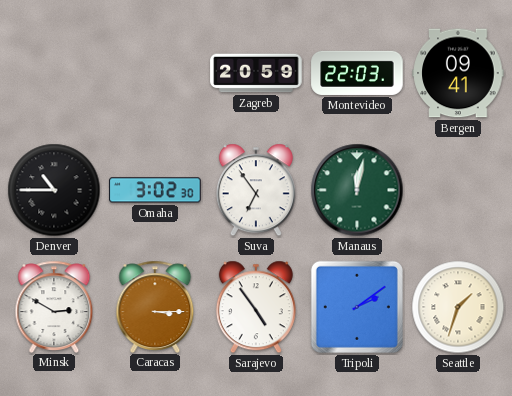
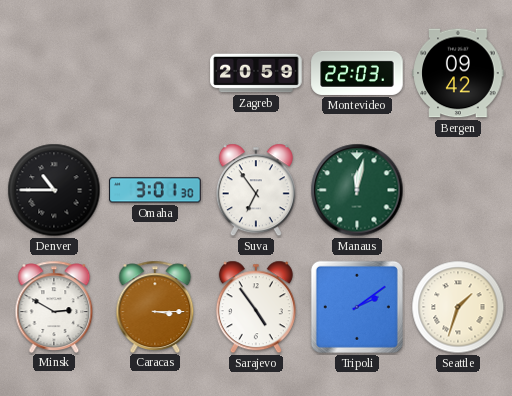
Bergen: 09:41 -> 09:42
Omaha: 3:02 -> 3:01
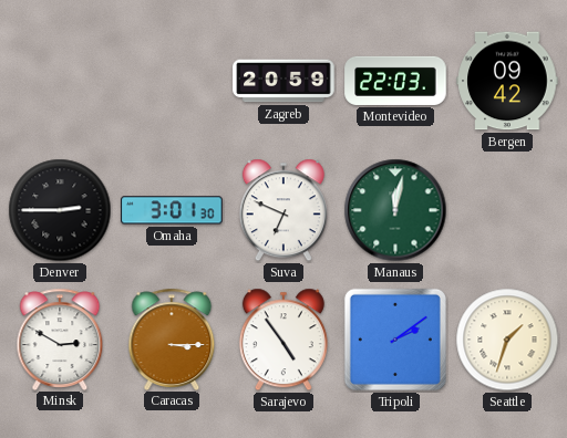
Denver: 10:45 -> 2:45
Suva: 6:54 -> 6:49
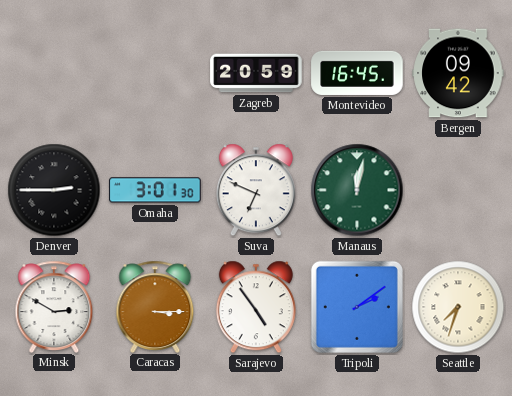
Montevideo: 22:03 -> 16:45
Seattle: 1:33 -> 7:33
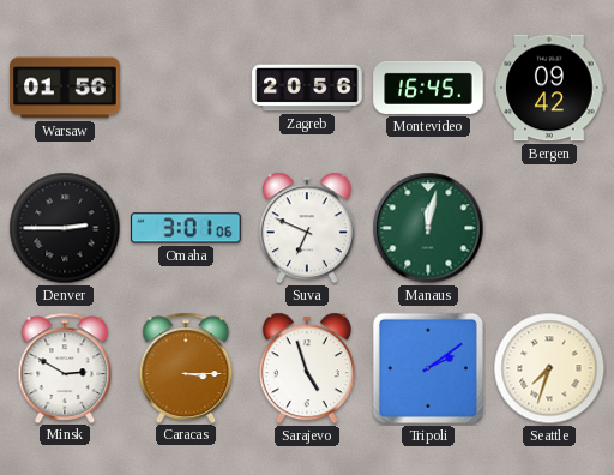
Warsaw: none -> 01:56
Zagreb: 20:59 -> 20:56
Omaha: 3:01:30 -> 3:01:06
Sarajevo: 4:54 -> 4:57
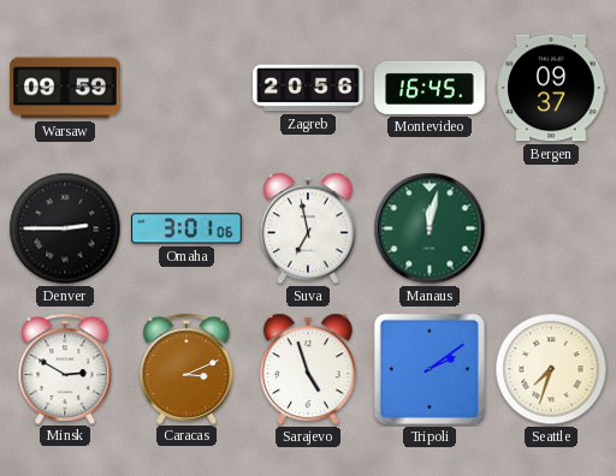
Warsaw: 01:56 -> 09:59
Bergen: 09:42 -> 09:37
Suva: 6:49 -> 6:58
Caracas: 3:15 -> 3:11
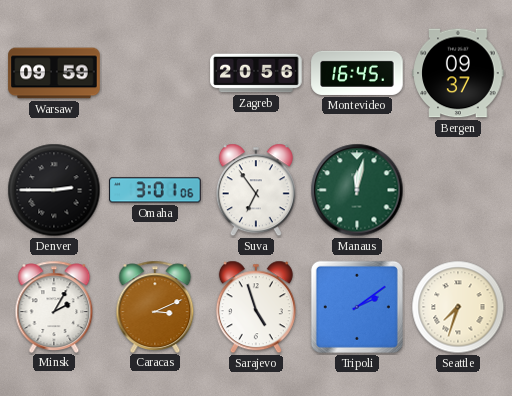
Suva: 6:58 -> 6:54
Minsk: 2:50 -> 2:05
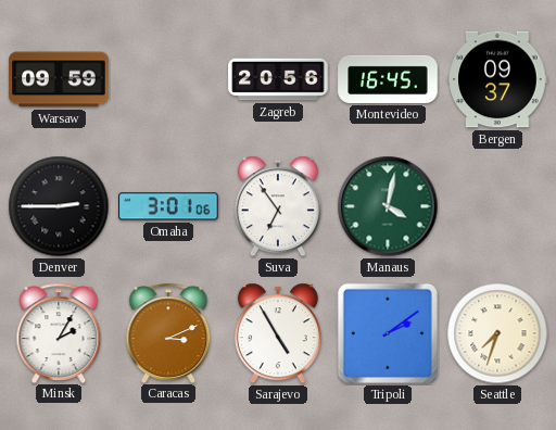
Manaus: 12:02 -> 4:02
Sarajevo: 4:57 -> 4:55
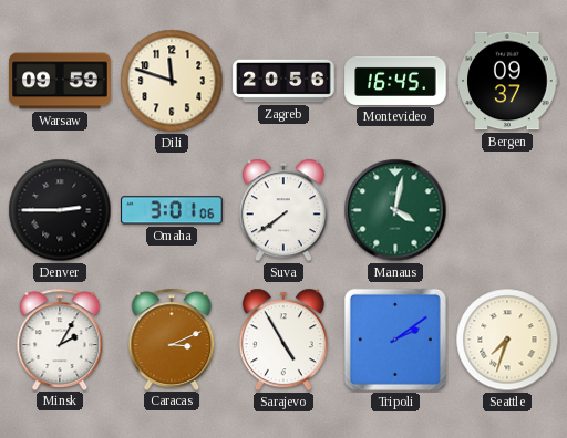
Dili: none -> 11:48
Suva: 6:54 -> 7:39
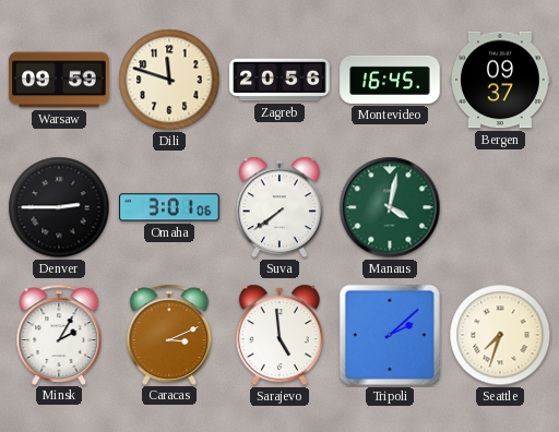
Sarajevo: 4:55 -> 4:59
Tripoli: 2:09 -> 2:08
